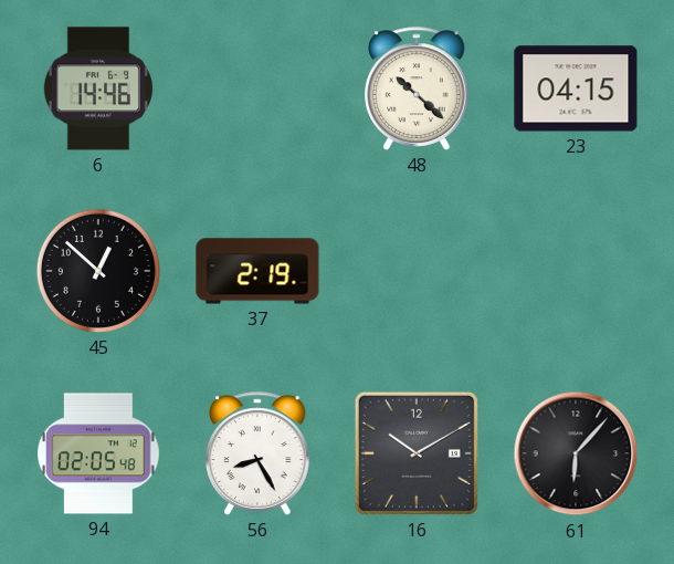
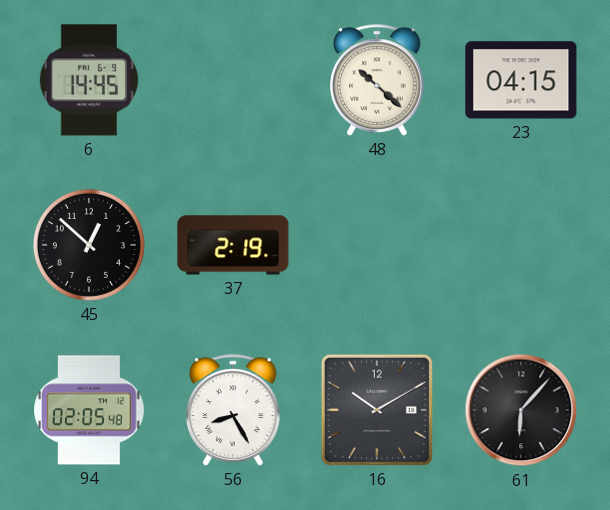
6: 14:46 -> 14:45
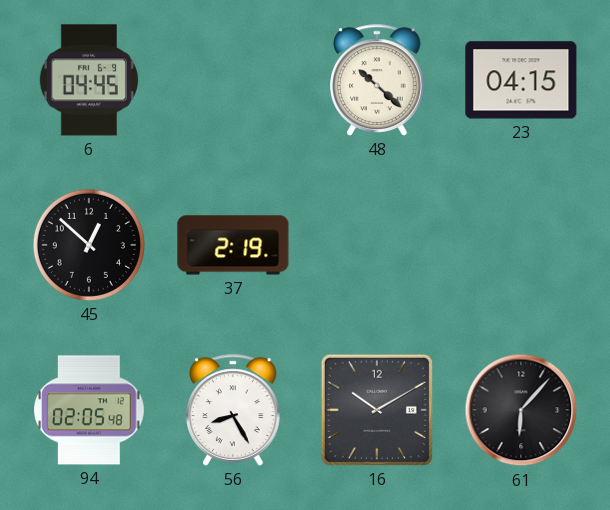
6: 14:45 -> 04:45
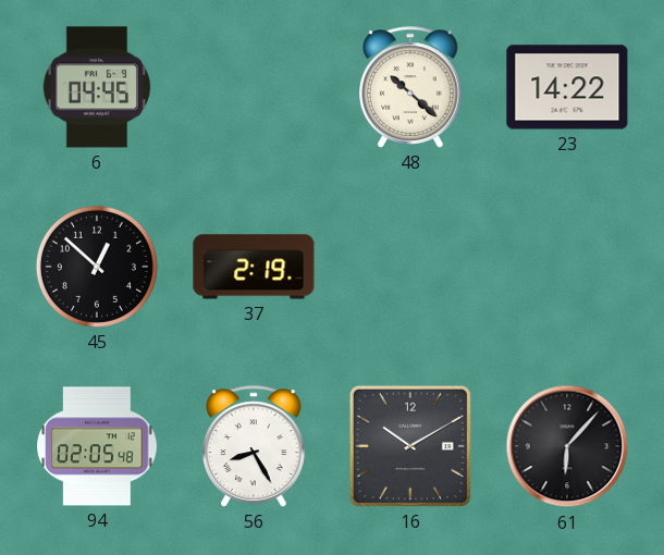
23: 04:15 -> 14:22
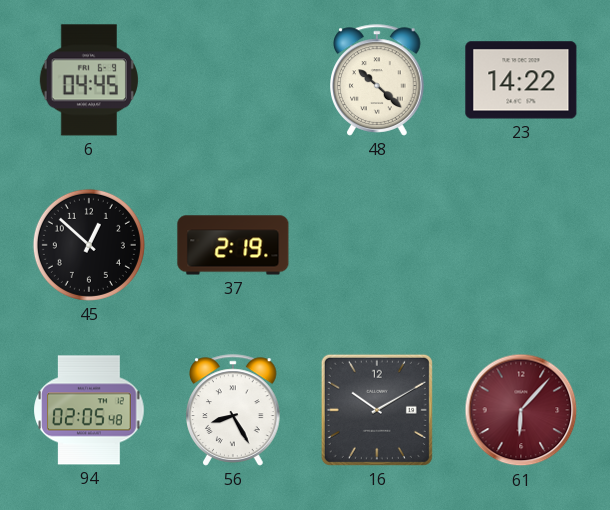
61 dial: black -> burgundy
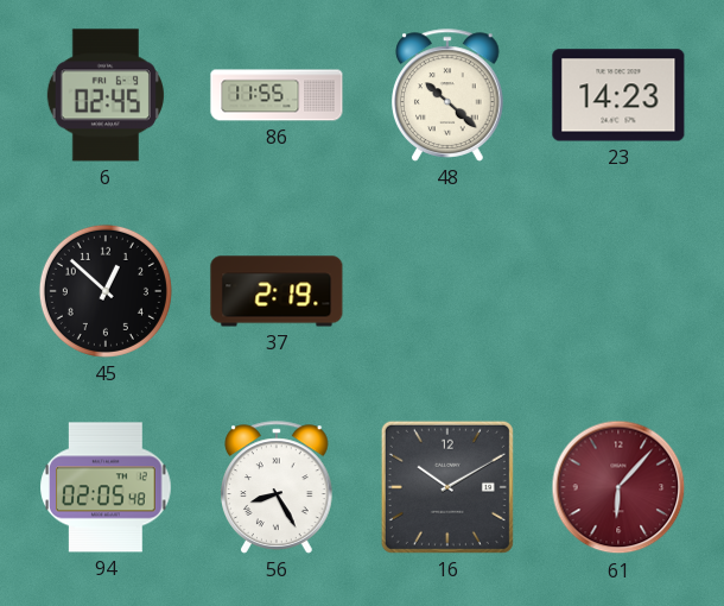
6: 04:45 -> 02:45
86: none -> 11:55
23: 14:22 -> 14:23
